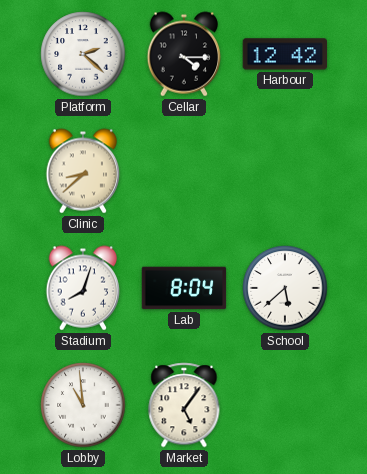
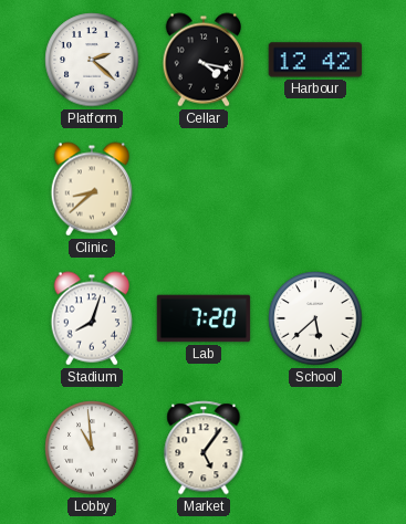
Cellar: 4:15 -> 4:17
Lab: 8:04 -> 7:20
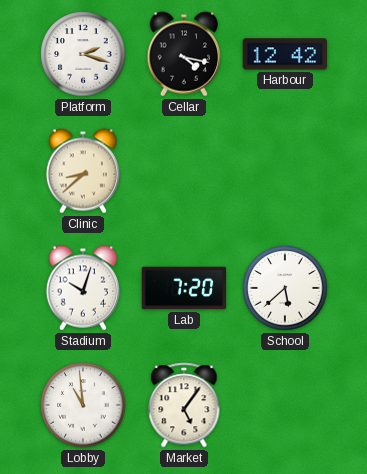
Platform: 2:22 -> 2:18
Stadium: 8:03 -> 10:03
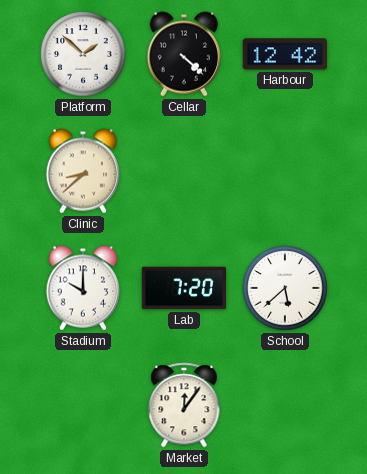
Platform: 2:18 -> 1:52
Cellar: 4:17 -> 4:22
Stadium: 10:03 -> 10:00
Lobby: 10:59 -> none
Market: 5:06 -> 12:06
